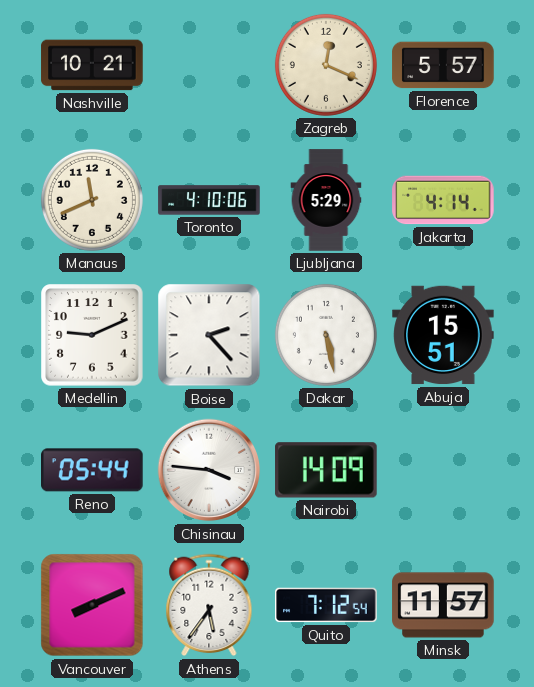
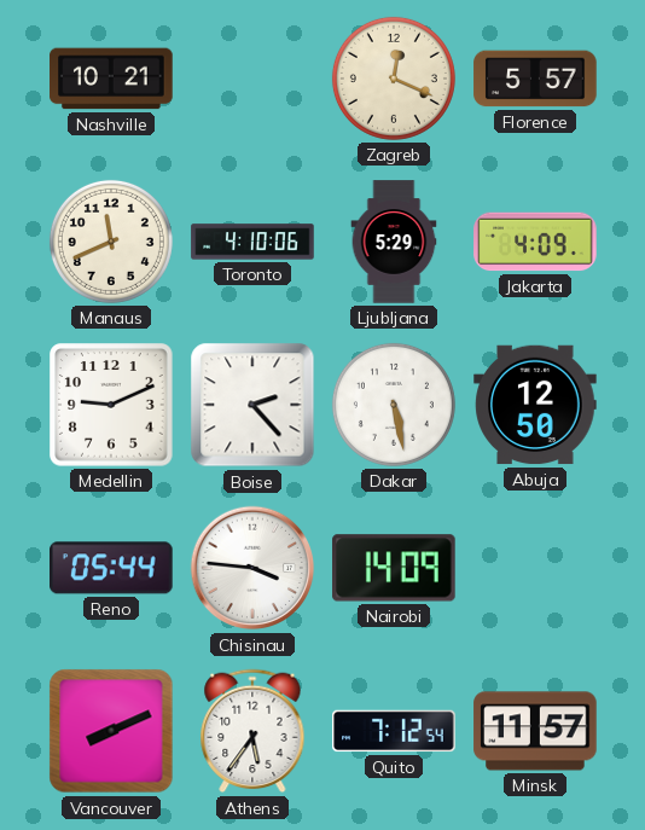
Jakarta: 4:14 -> 4:09
Abuja: 15:51 -> 12:50
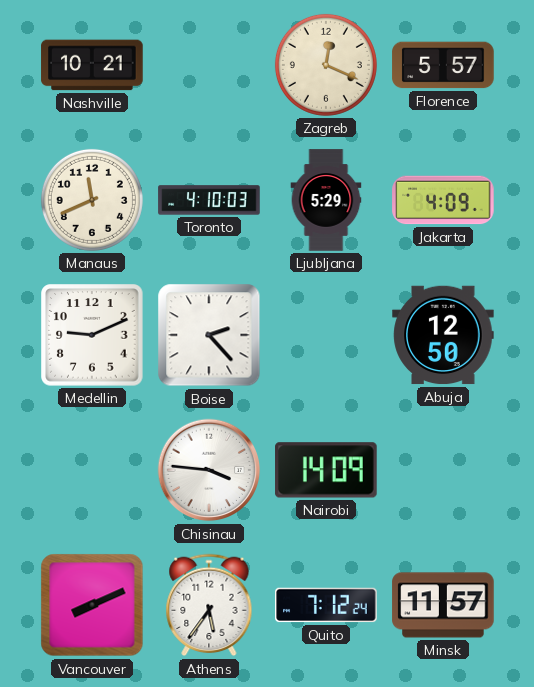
Toronto: 4:10:06 -> 4:10:03
Dakar: 5:28 -> none
Reno: 05:44 -> none
Quito: 7:12:54 -> 7:12:24
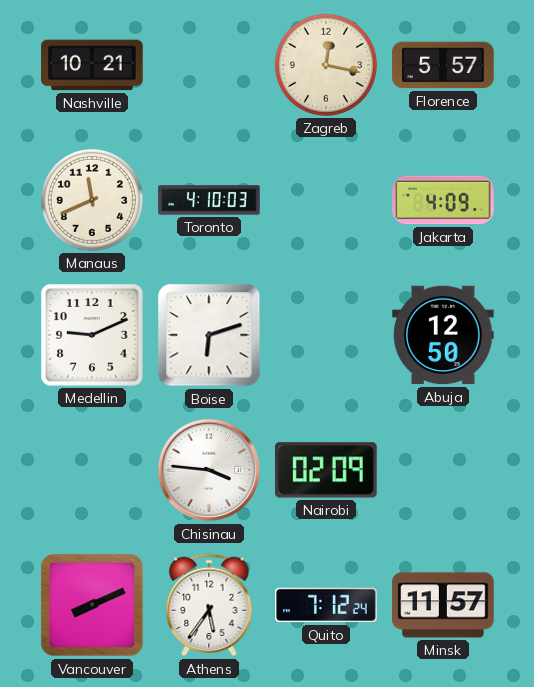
Zagreb: 12:19 -> 12:17
Ljubljana: 5:29 -> none
Boise: 2:23 -> 6:12
Nairobi: 14:09 -> 02:09
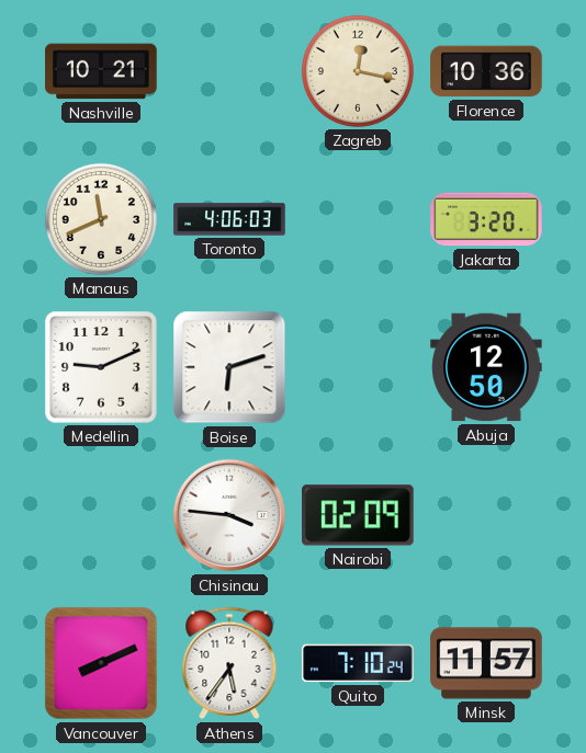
Florence: 5:57 -> 10:36
Toronto: 4:10 -> 4:06
Jakarta: 4:09 -> 3:20
Quito: 7:12 -> 7:10
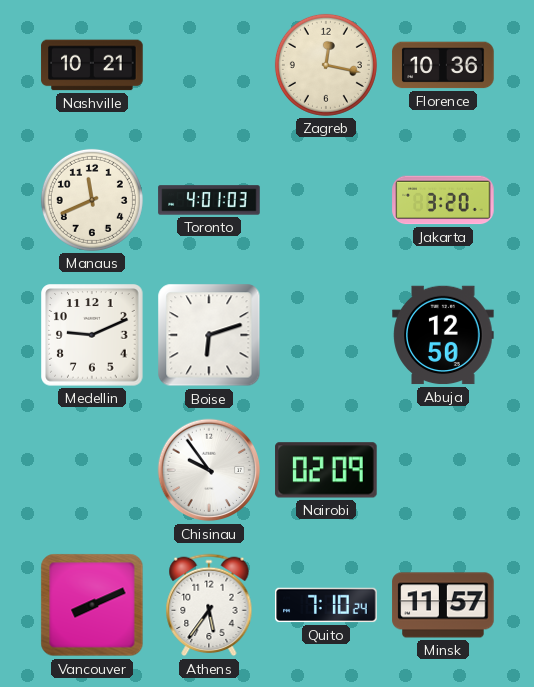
Toronto: 4:06 -> 4:01
Chisinau: 3:46 -> 9:54
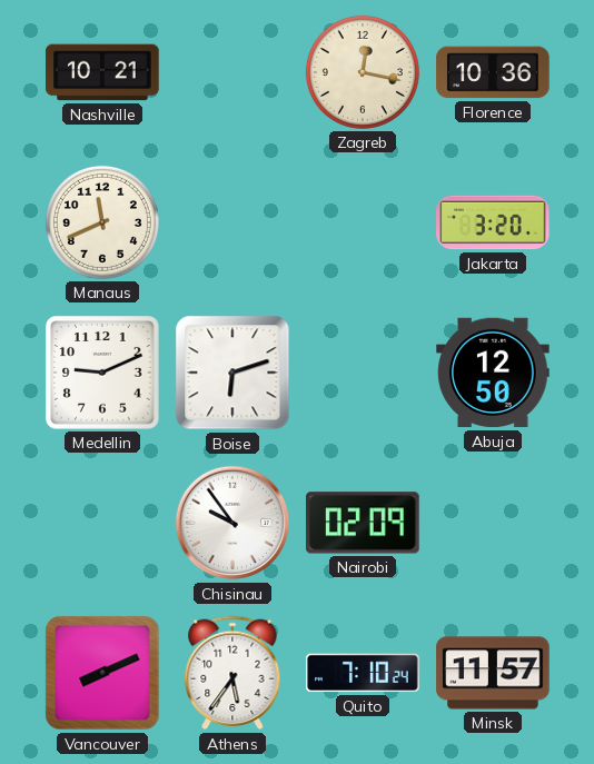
Toronto: 4:01 -> none
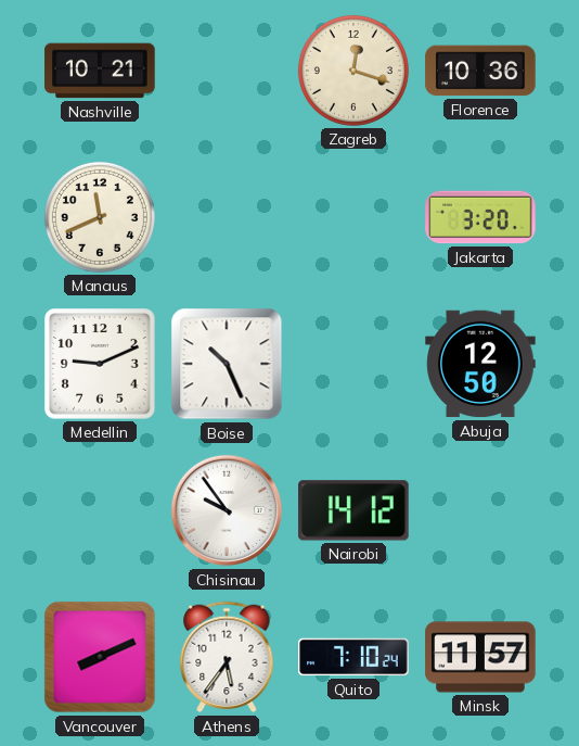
Zagreb: 12:17 -> 12:18
Boise: 6:12 -> 10:26
Nairobi: 02:09 -> 14:12
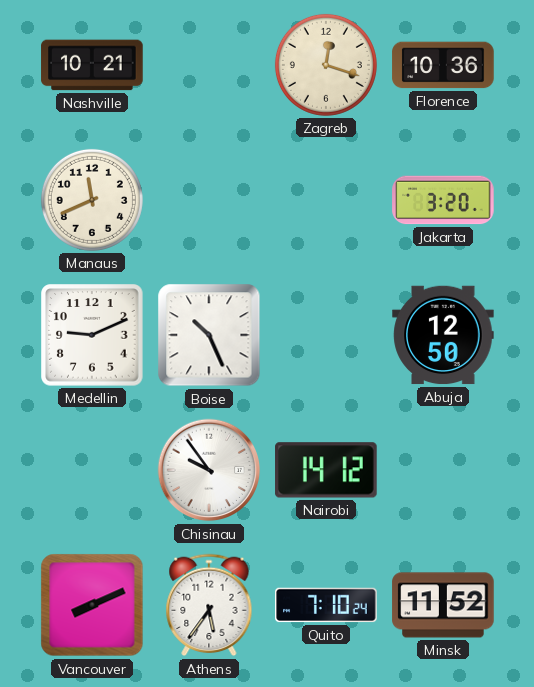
Minsk: 11:57 -> 11:52
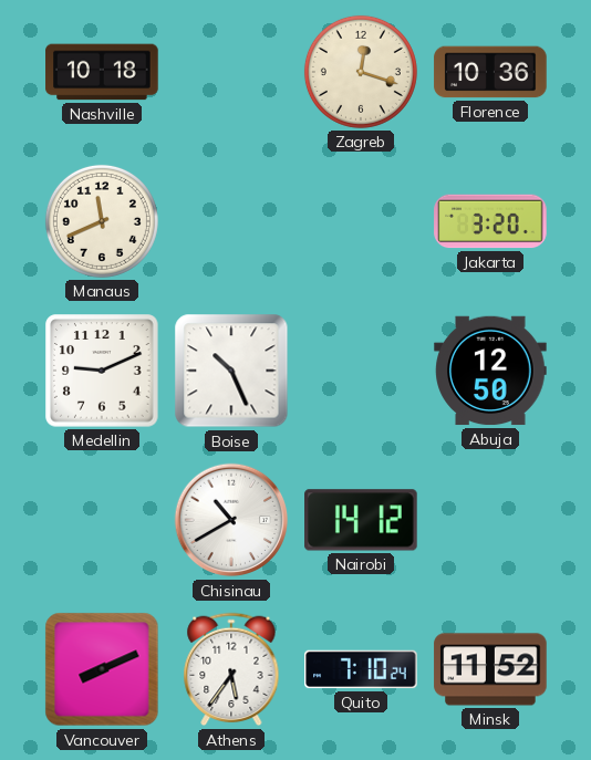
Nashville: 10:21 -> 10:18
Chisinau: 9:54 -> 10:40
